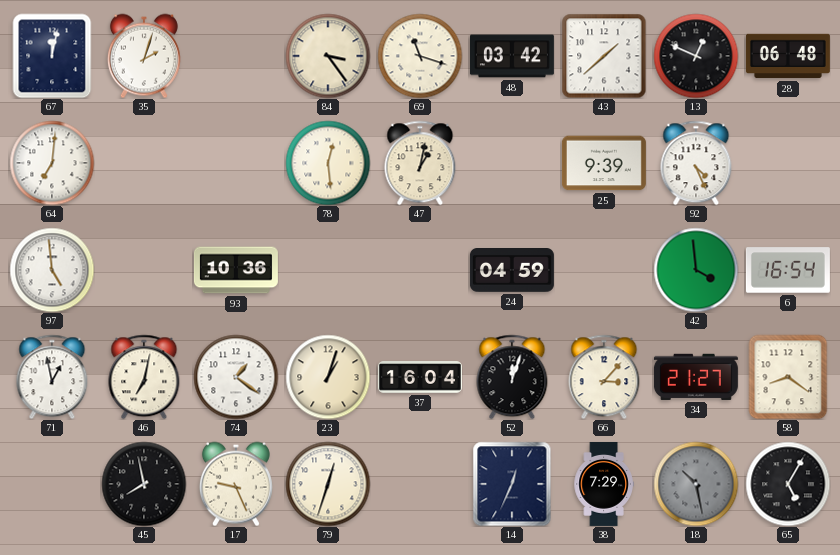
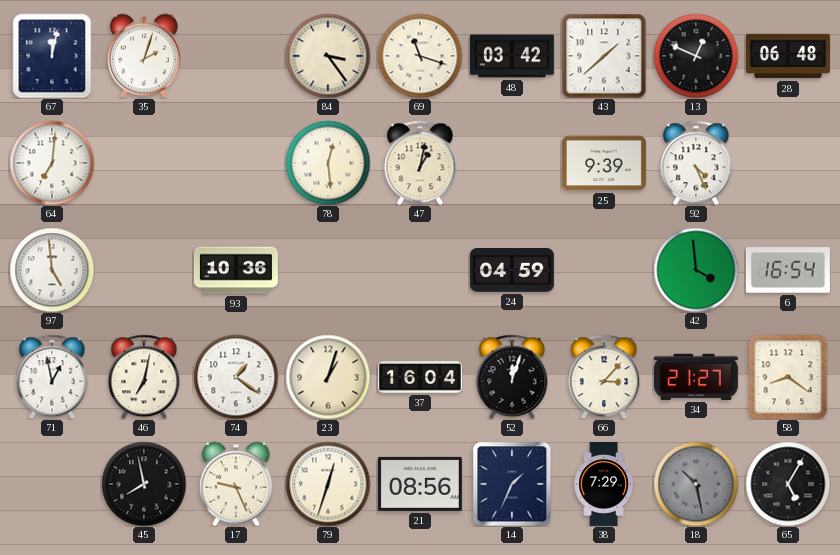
21: none -> 08:56
14: 12:34 -> 1:34
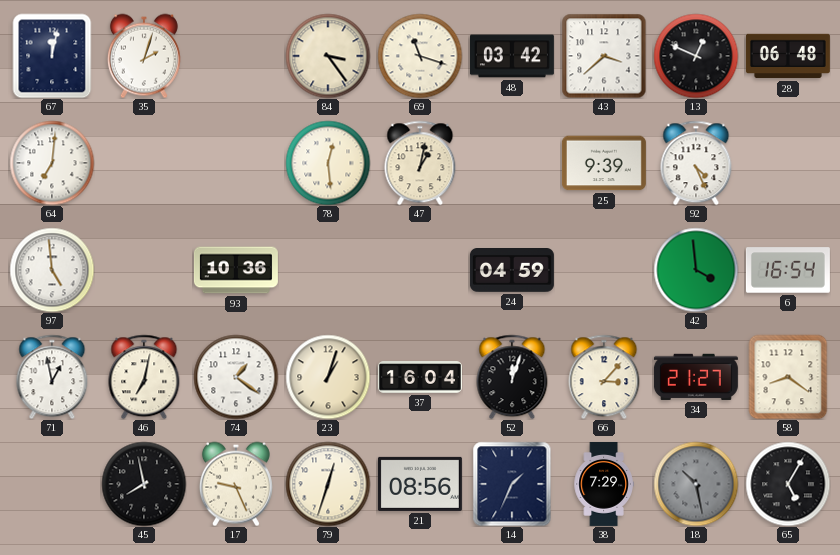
43: 1:38 -> 3:38
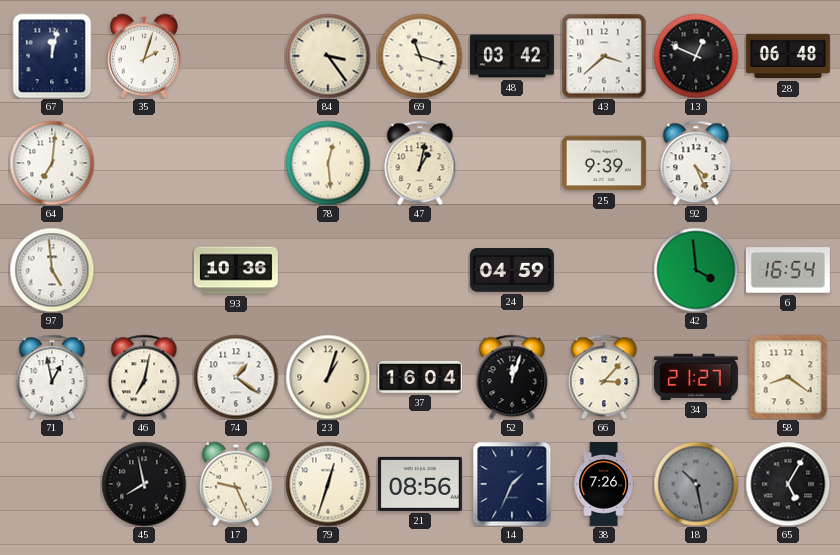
38: 7:29 -> 7:26
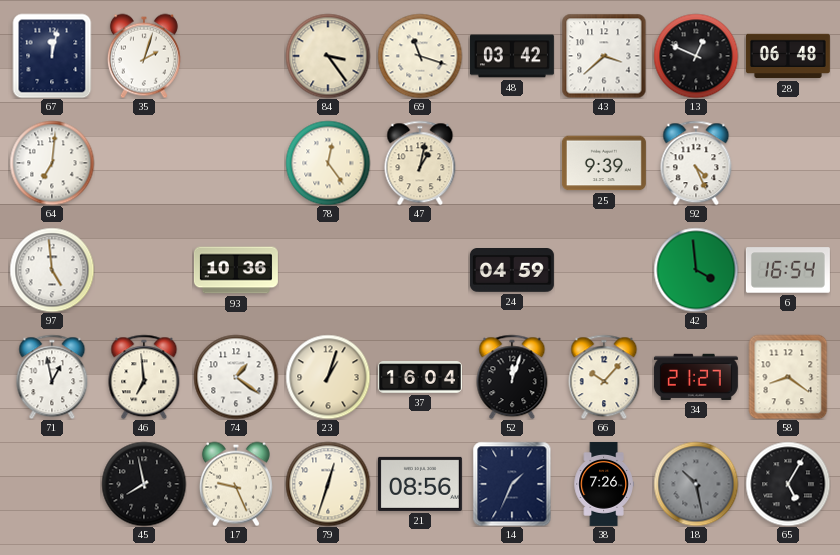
78: 12:29 -> 12:24
46: 7:02 -> 6:59
66: 3:07 -> 10:07
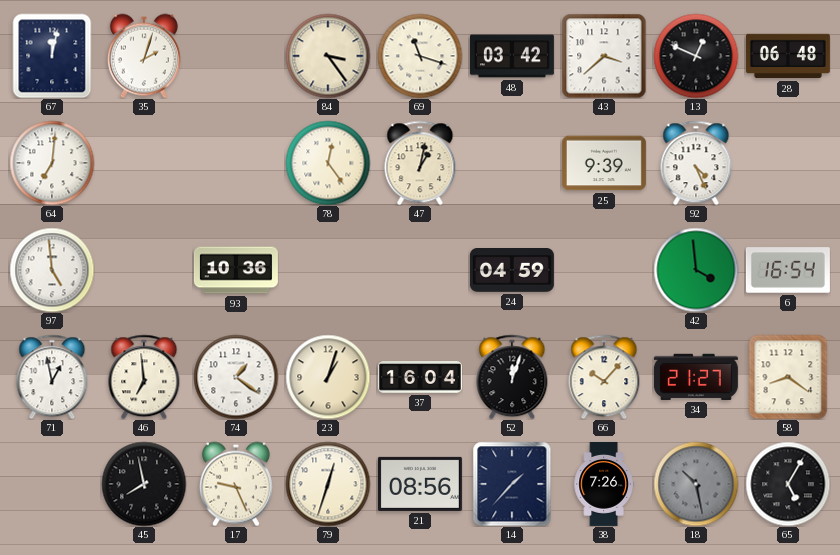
14: 1:34 -> 1:37
